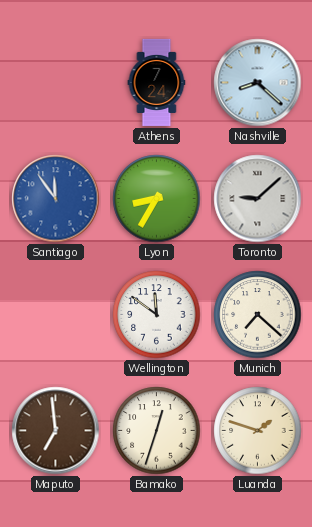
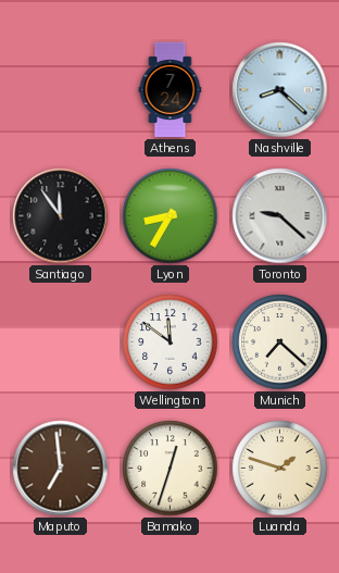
Santiago dial: blue -> black
Toronto: 9:08 -> 9:22
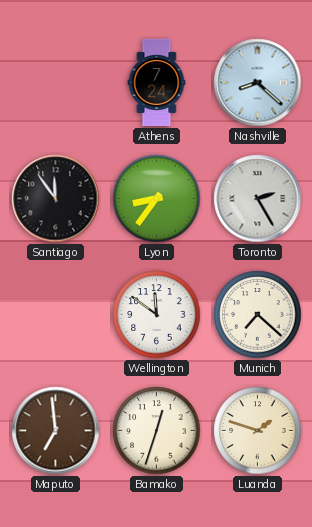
Lyon: 8:35 -> 8:36
Toronto: 9:22 -> 2:25
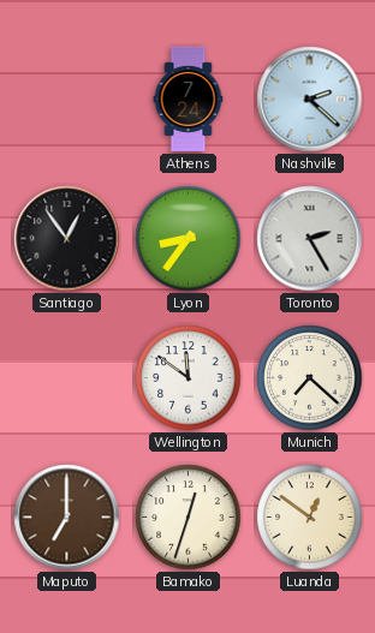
Nashville: 8:22 -> 2:22
Santiago: 11:54 -> 12:54
Maputo: 6:59 -> 7:00
Luanda: 1:48 -> 12:51
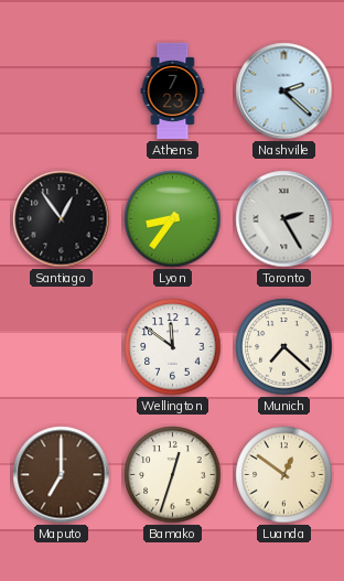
Athens: 7:24 -> 7:23
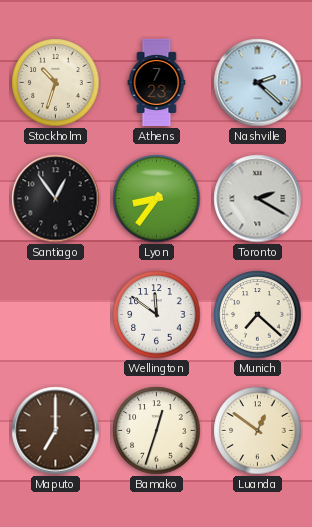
Stockholm: none -> 10:33
Toronto: 2:25 -> 2:20
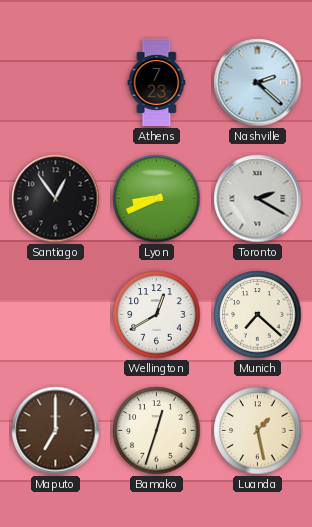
Stockholm: 10:33 -> none
Lyon: 8:36 -> 8:41
Wellington: 11:51 -> 12:40
Luanda: 12:51 -> 1:28
